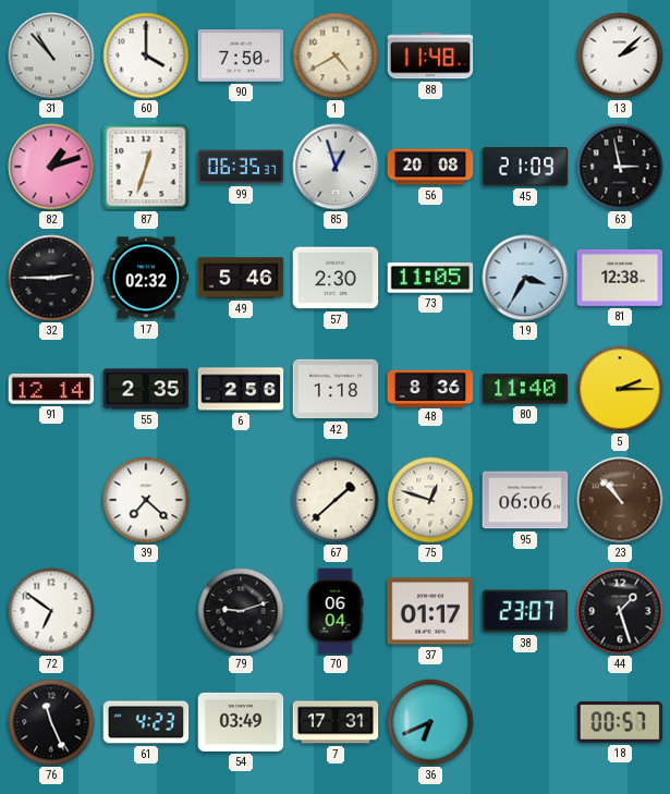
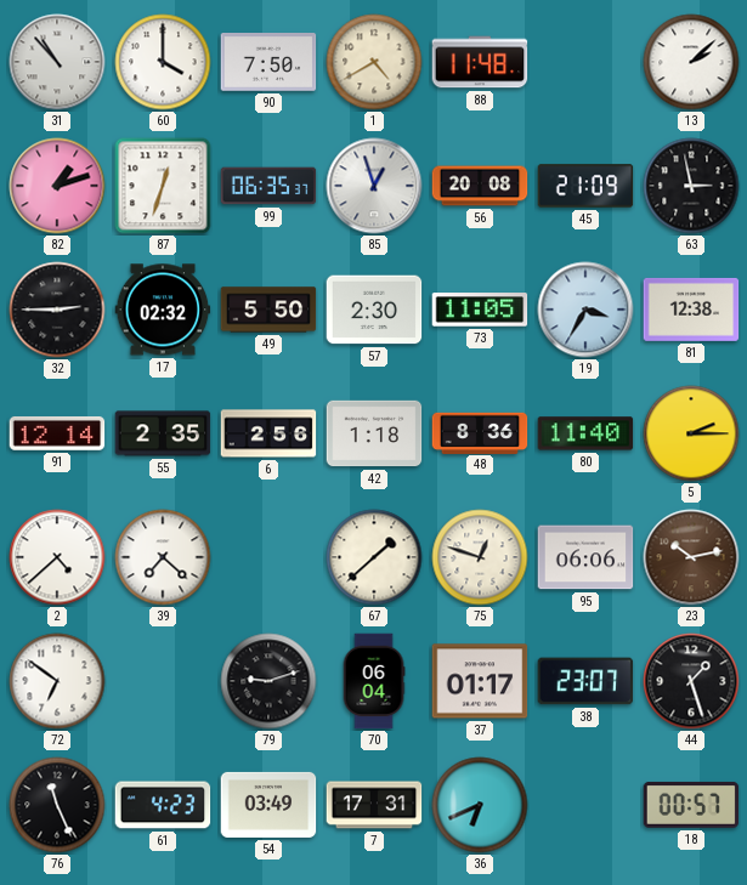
49: 5:46 -> 5:50
2: none -> 4:38
23: 10:53 -> 10:13
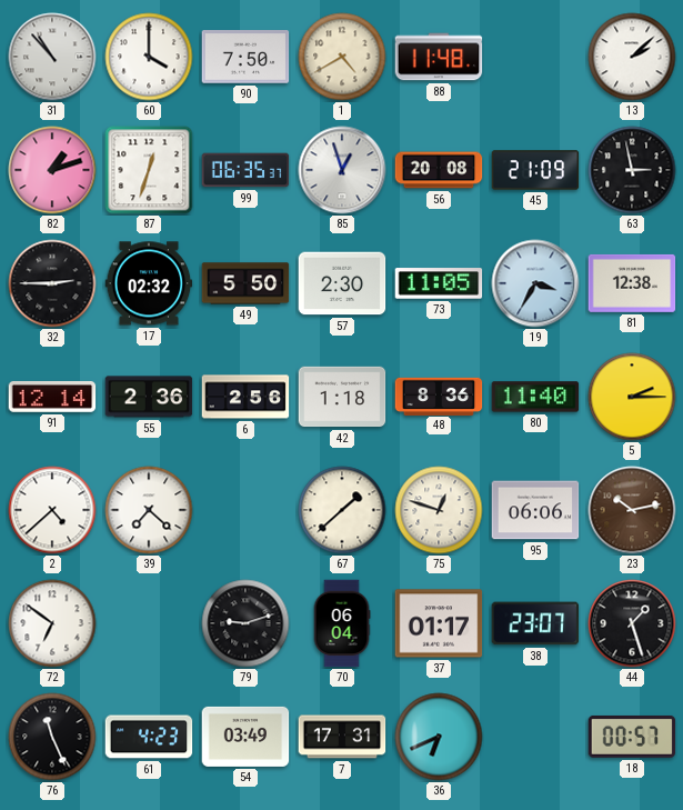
55: 2:35 -> 2:36
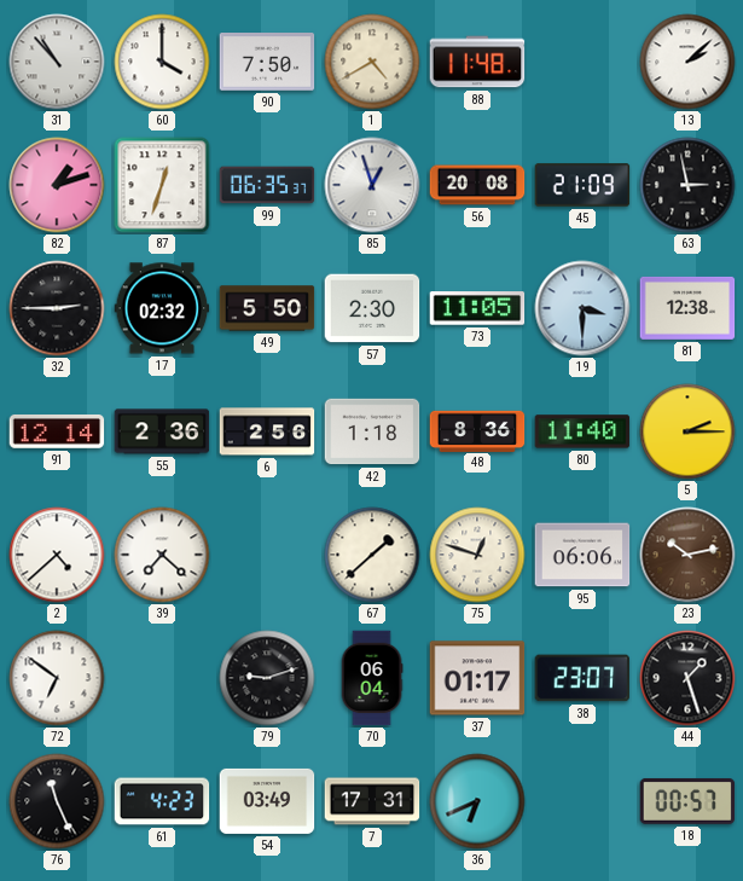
19: 3:35 -> 3:30
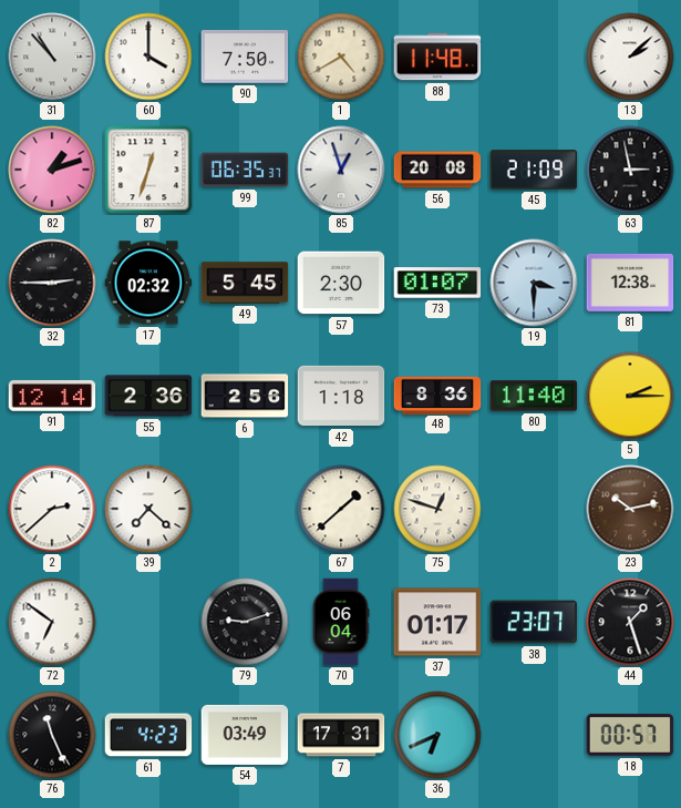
49: 5:50 -> 5:45
73: 11:05 -> 01:07
2: 4:38 -> 2:38
95: 06:06 -> none
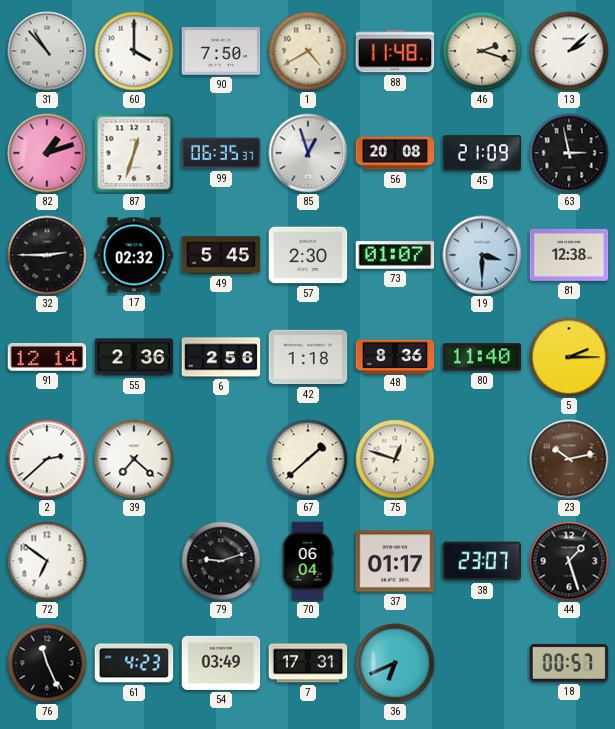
46: none -> 2:18
